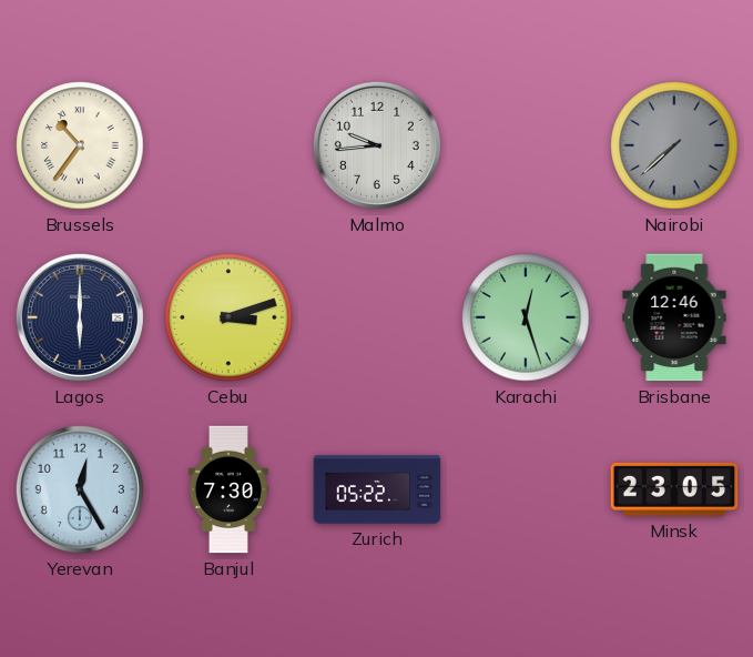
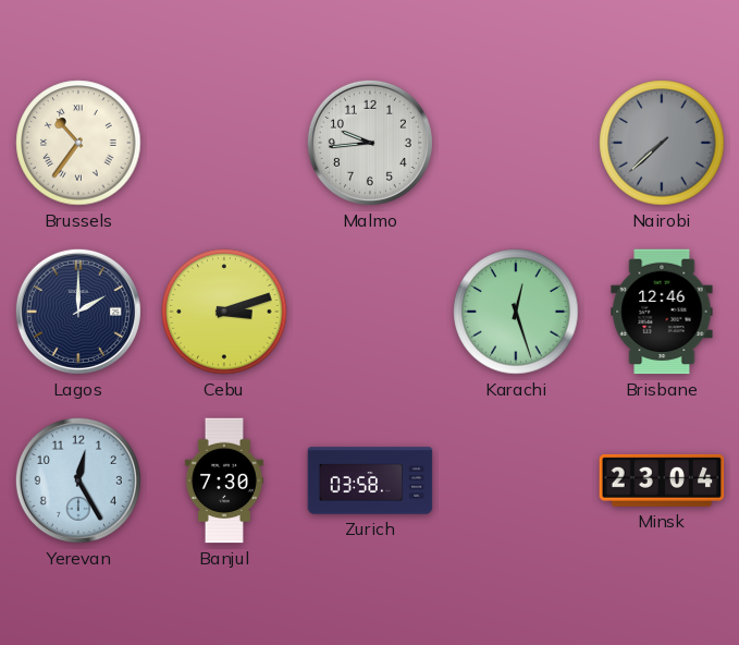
Lagos: 6:00 -> 2:00
Zurich: 05:22 -> 03:58
Minsk: 23:05 -> 23:04
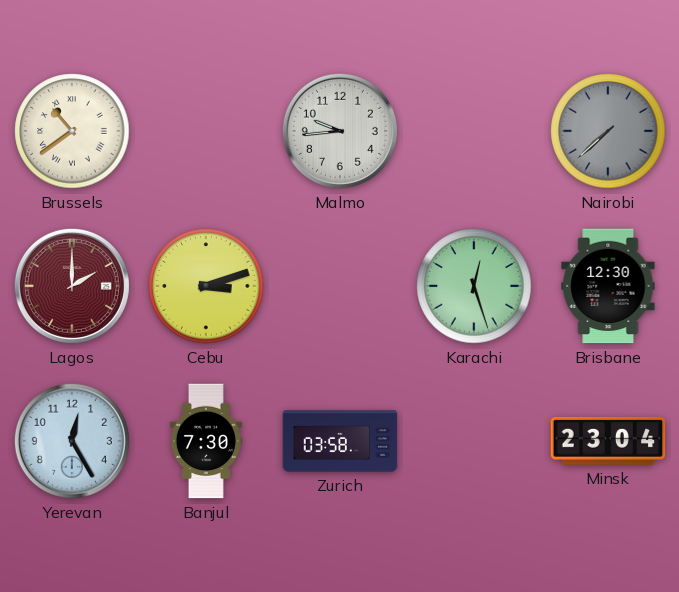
Brussels: 10:36 -> 10:39
Lagos dial: navy -> burgundy
Brisbane: 12:46 -> 12:30
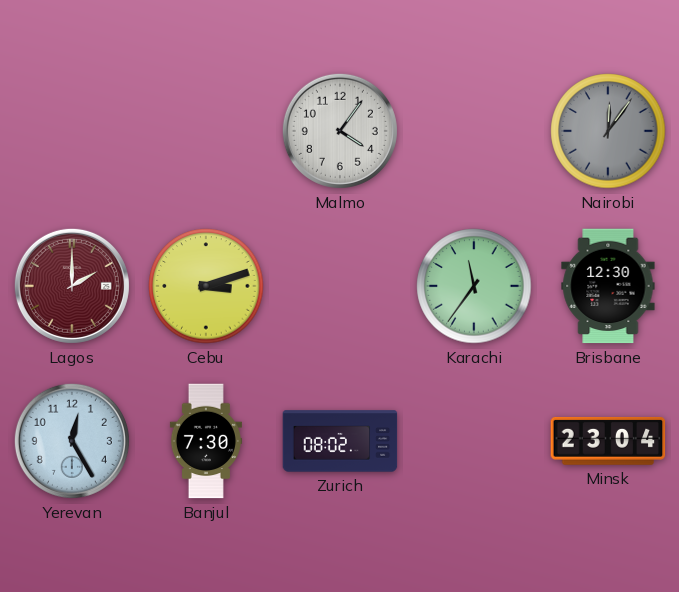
Brussels: 10:39 -> none
Malmo: 9:44 -> 4:06
Nairobi: 7:38 -> 12:06
Karachi: 12:27 -> 11:36
Zurich: 03:58 -> 08:02
